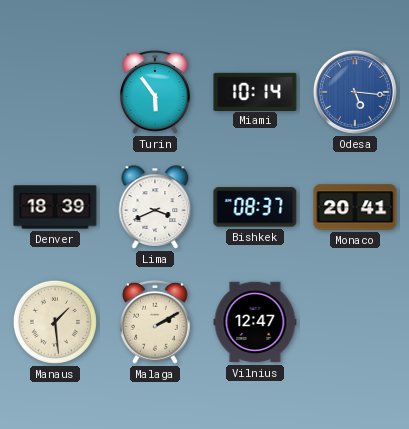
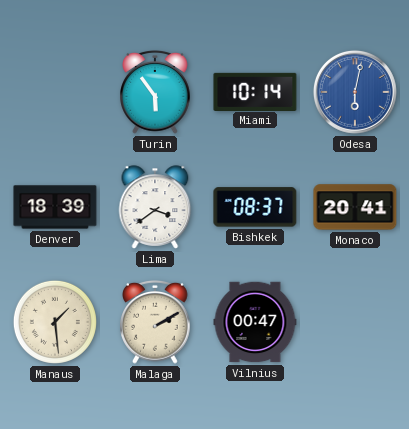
Odesa: 5:16 -> 6:02
Lima: 3:41 -> 3:39
Vilnius: 12:47 -> 00:47
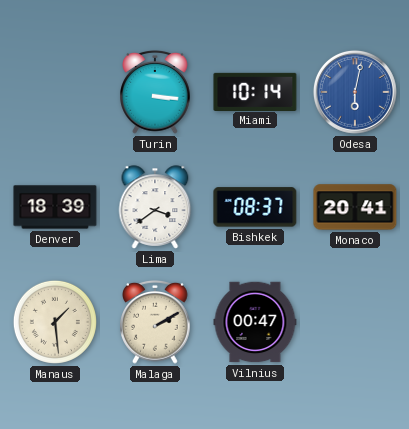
Turin: 5:54 -> 3:16
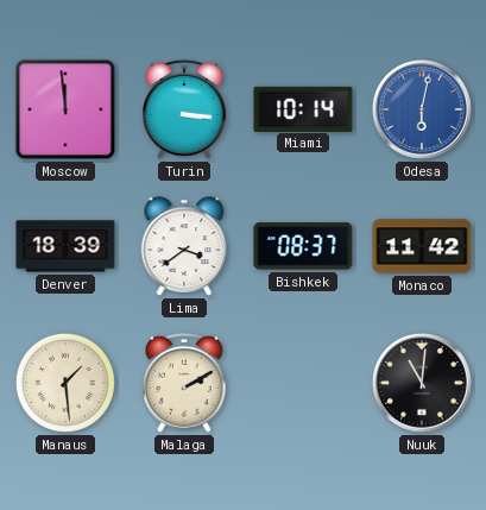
Moscow: none -> 11:59
Monaco: 20:41 -> 11:42
Vilnius: 00:47 -> none
Nuuk: none -> 11:01
